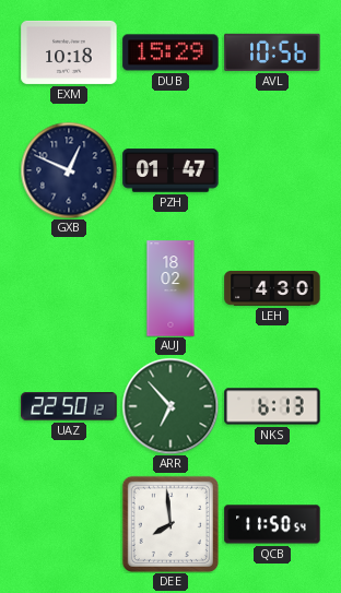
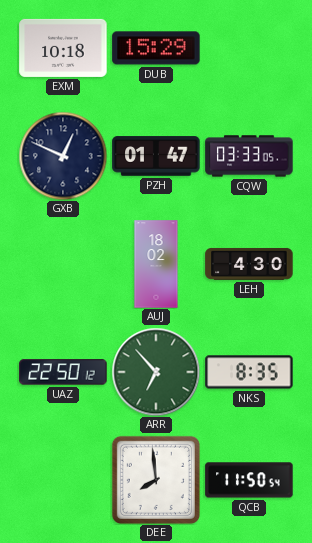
AVL: 10:56 -> none
CQW: none -> 03:33
NKS: 6:13 -> 8:35
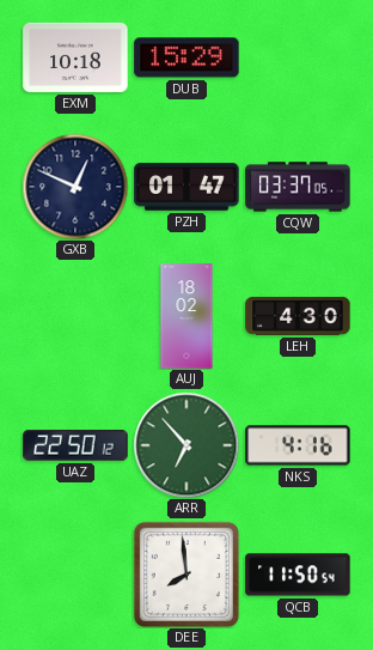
CQW: 03:33 -> 03:37
NKS: 8:35 -> 4:16
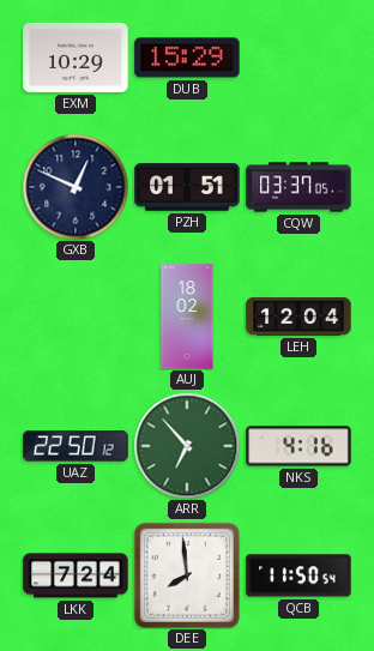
EXM: 10:18 -> 10:29
PZH: 01:47 -> 01:51
LEH: 4:30 -> 12:04
LKK: none -> 7:24
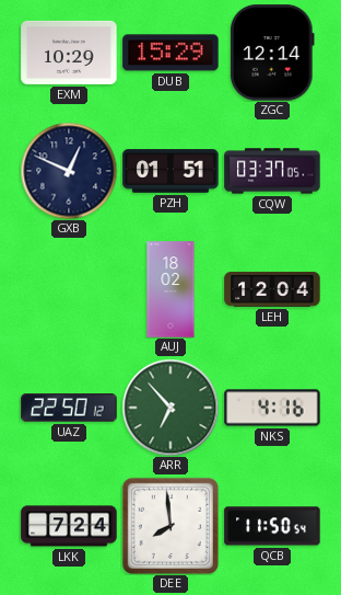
ZGC: none -> 12:14
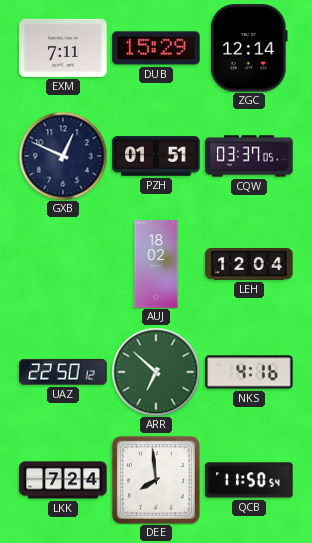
EXM: 10:29 -> 7:11
ARR: 6:53 -> 6:52
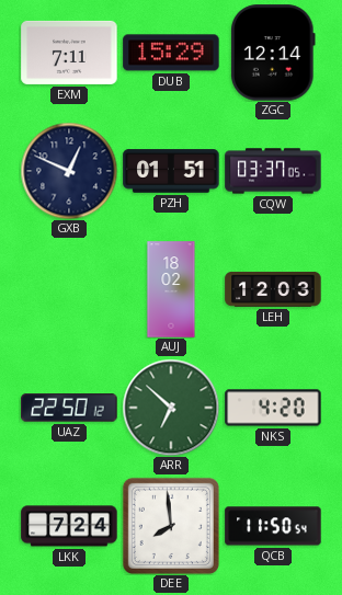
LEH: 12:04 -> 12:03
NKS: 4:16 -> 4:20
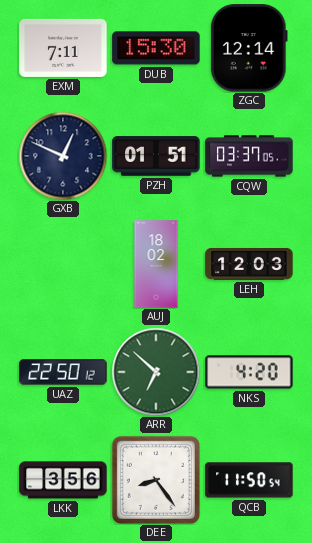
DUB: 15:29 -> 15:30
LKK: 7:24 -> 3:56
DEE: 7:59 -> 8:24
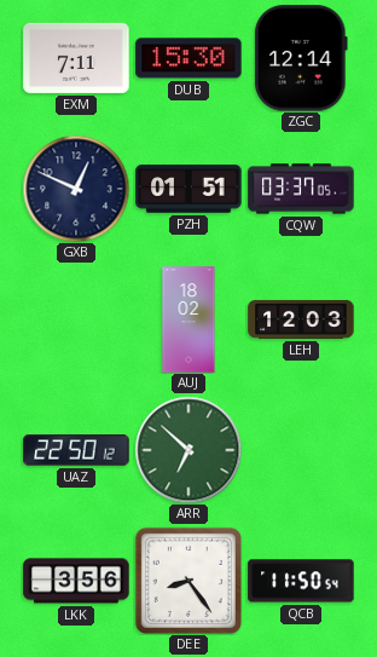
NKS: 4:20 -> none
